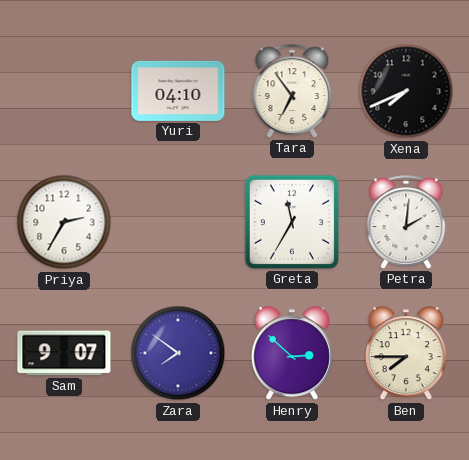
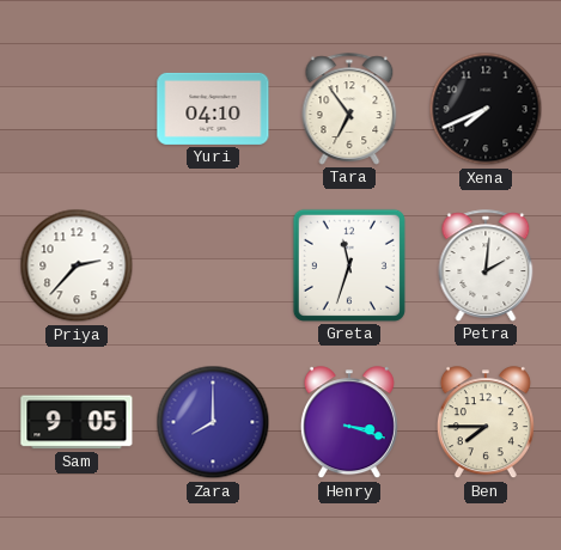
Priya: 2:35 -> 2:37
Greta: 11:35 -> 11:33
Sam: 9:07 -> 9:05
Zara: 7:51 -> 8:00
Henry: 2:52 -> 3:18
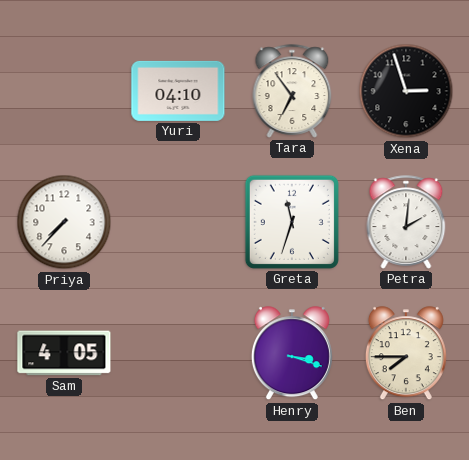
Xena: 7:41 -> 2:57
Priya: 2:37 -> 7:37
Sam: 9:05 -> 4:05
Zara: 8:00 -> none
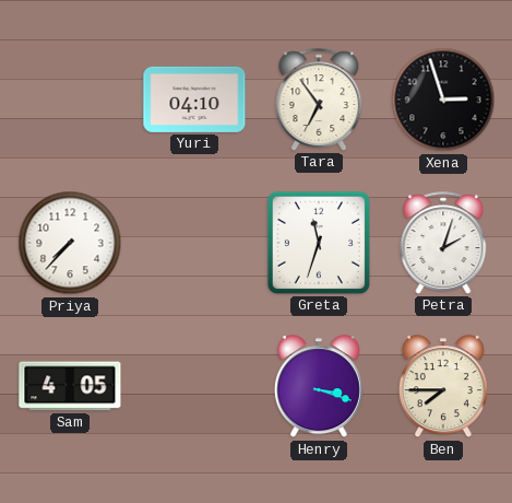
Petra: 2:01 -> 2:03
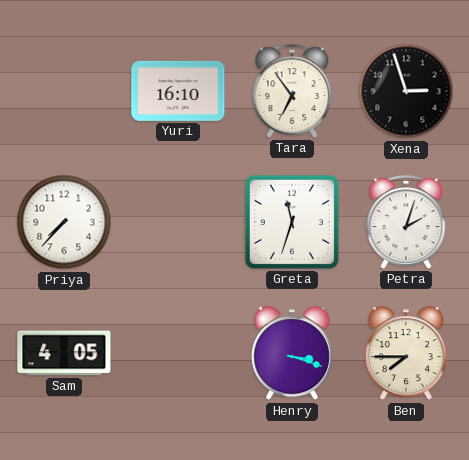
Yuri: 04:10 -> 16:10
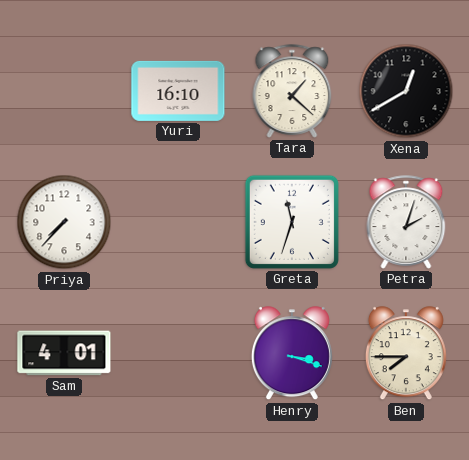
Tara: 6:54 -> 1:22
Xena: 2:57 -> 12:40
Sam: 4:05 -> 4:01
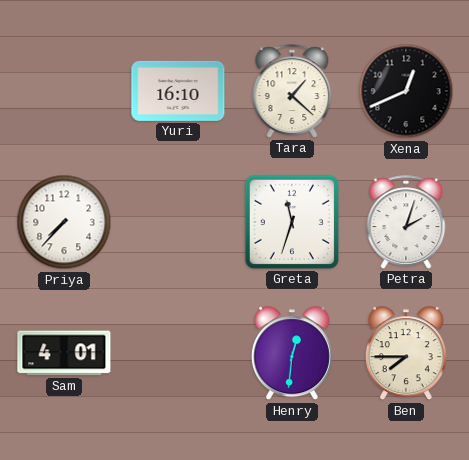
Xena: 12:40 -> 12:41
Henry: 3:18 -> 12:31
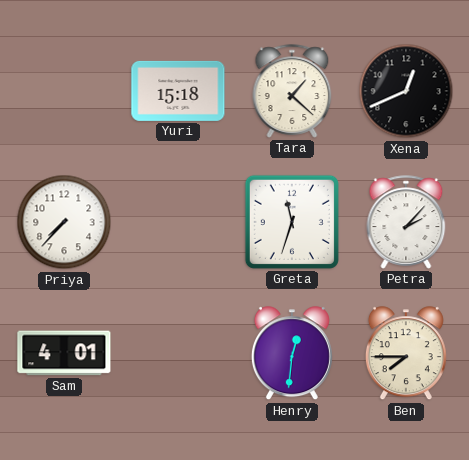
Yuri: 16:10 -> 15:18
Petra: 2:03 -> 2:07
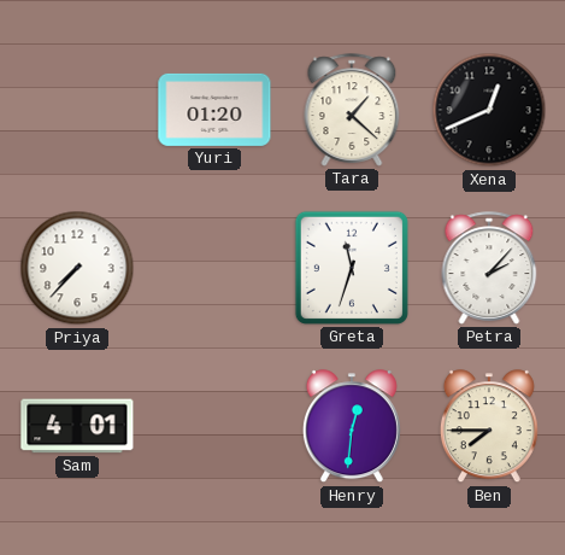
Yuri: 15:18 -> 01:20
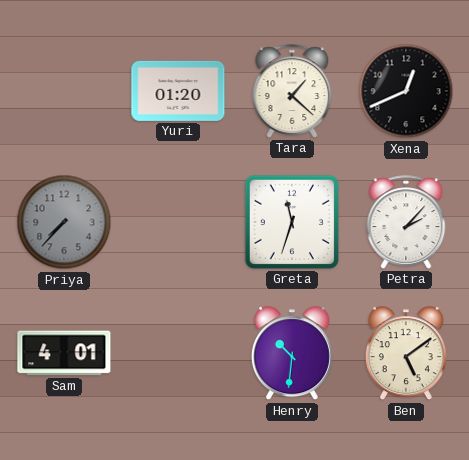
Priya dial: white -> grey
Henry: 12:31 -> 10:31
Ben: 7:45 -> 5:09
